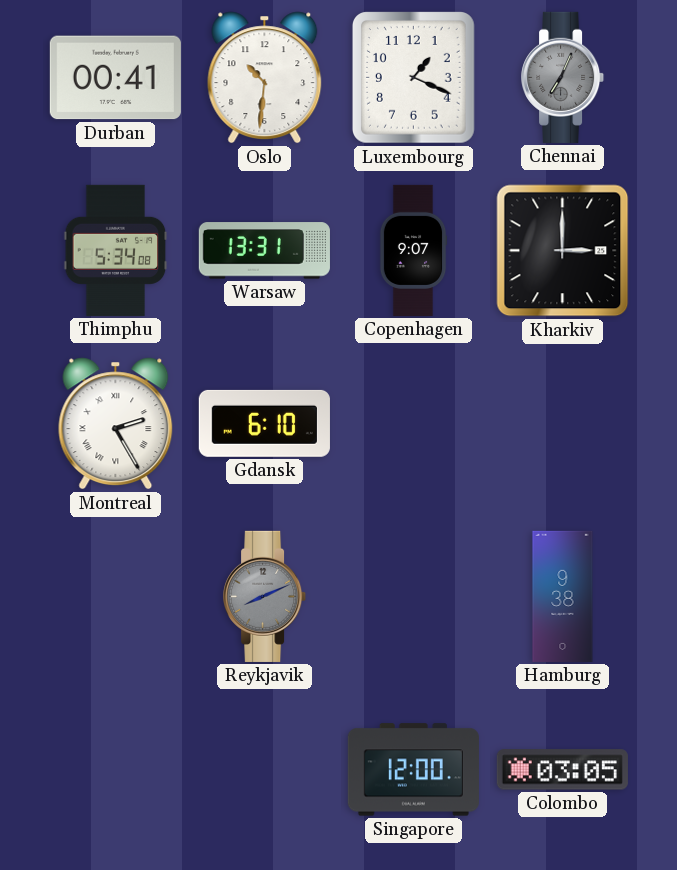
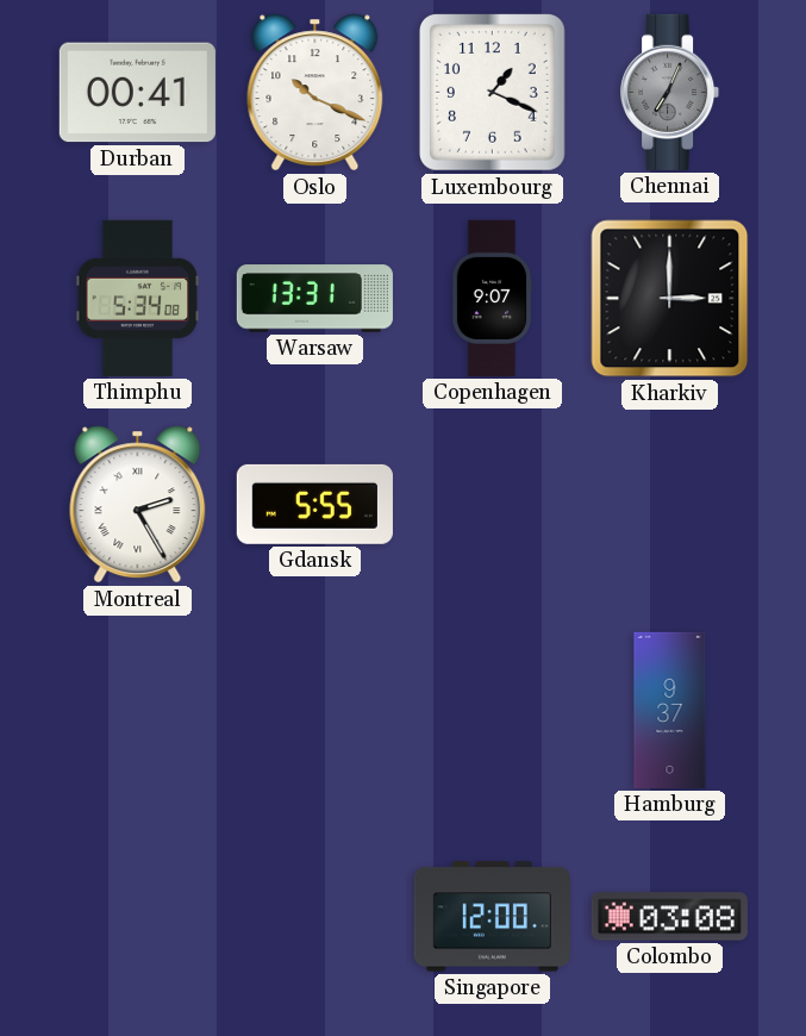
Oslo: 10:31 -> 10:19
Gdansk: 6:10 -> 5:55
Reykjavik: 8:11 -> none
Hamburg: 9:38 -> 9:37
Colombo: 03:05 -> 03:08
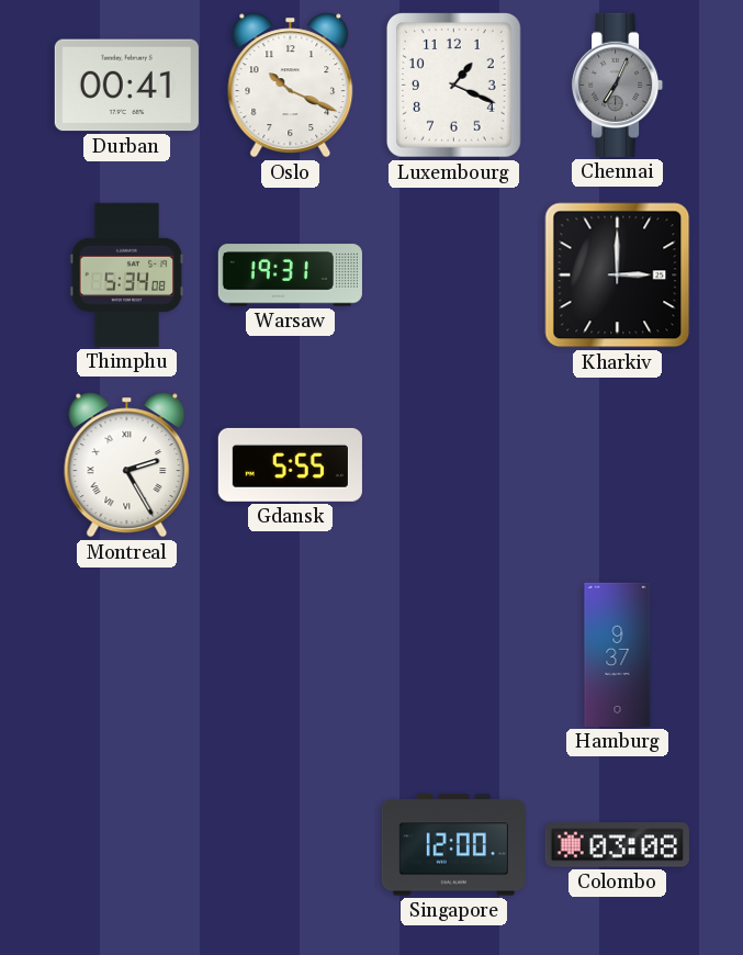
Warsaw: 13:31 -> 19:31
Copenhagen: 9:07 -> none
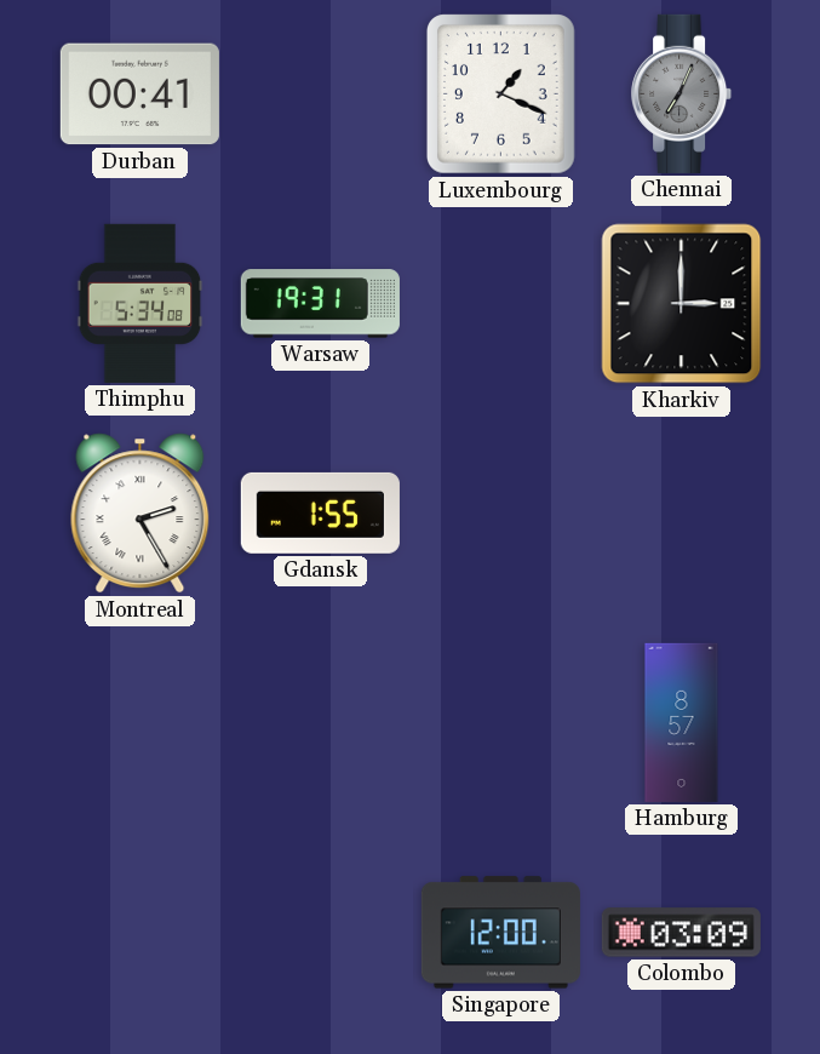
Oslo: 10:19 -> none
Gdansk: 5:55 -> 1:55
Hamburg: 9:37 -> 8:57
Colombo: 03:08 -> 03:09
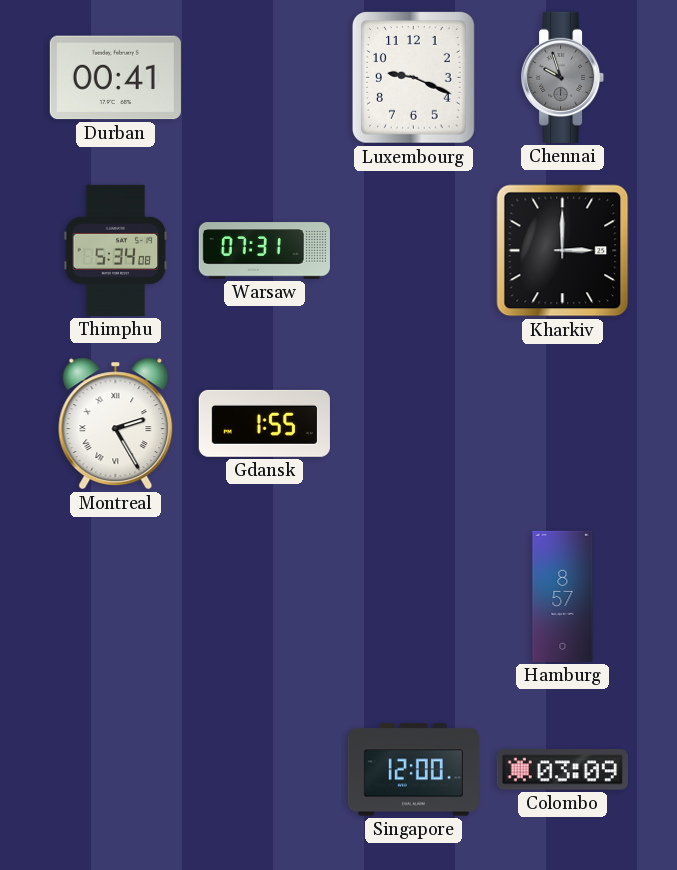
Luxembourg: 1:19 -> 9:19
Chennai: 7:04 -> 9:57
Warsaw: 19:31 -> 07:31
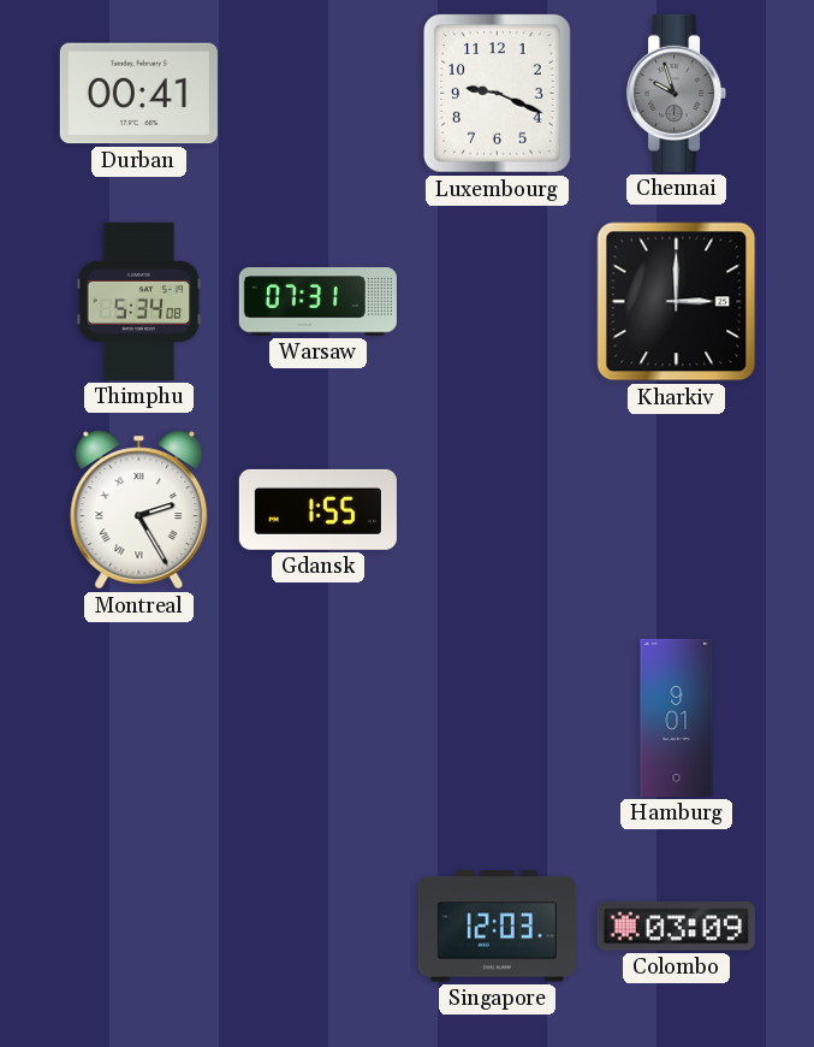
Hamburg: 8:57 -> 9:01
Singapore: 12:00 -> 12:03
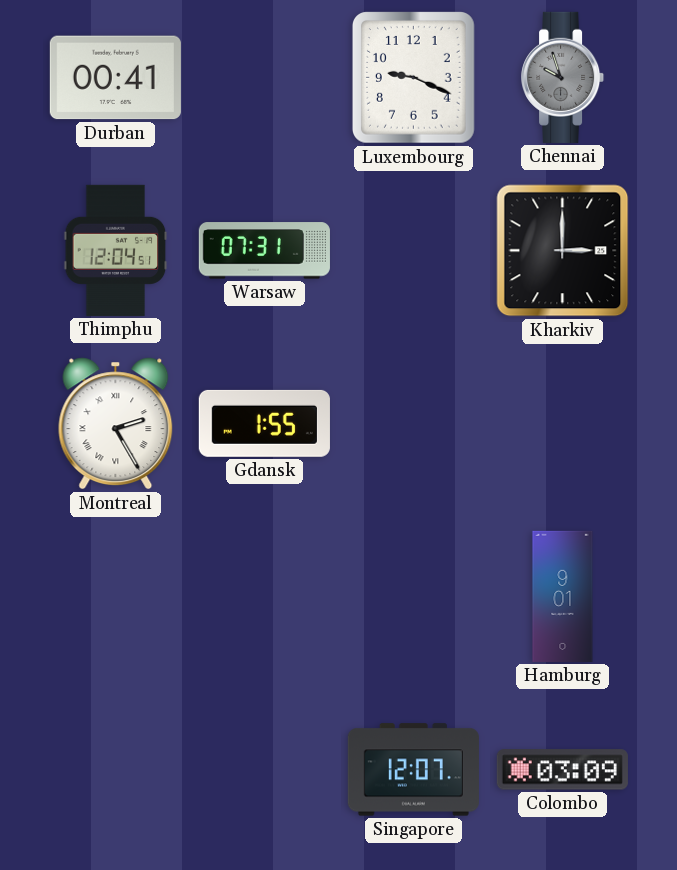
Thimphu: 5:34 -> 12:04
Singapore: 12:03 -> 12:07
